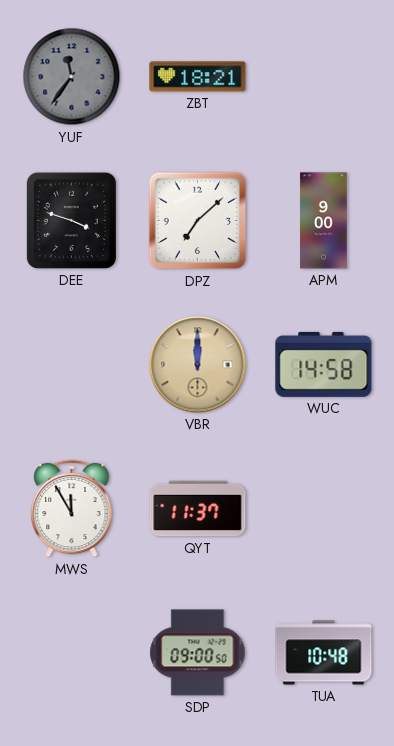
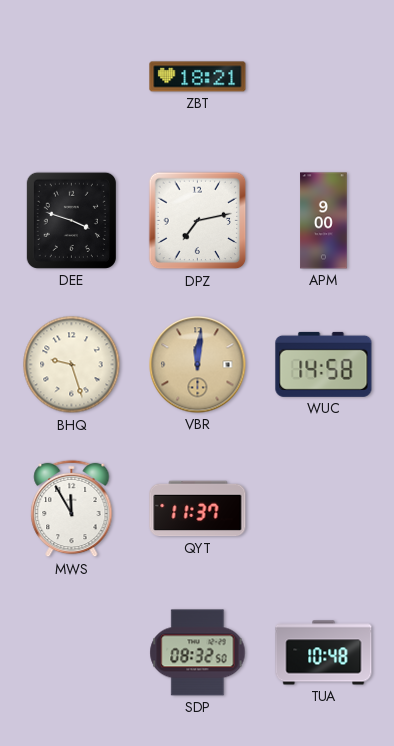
YUF: 11:36 -> none
DPZ: 7:08 -> 7:13
BHQ: none -> 9:27
VBR: 12:00 -> 12:01
SDP: 09:00 -> 08:32
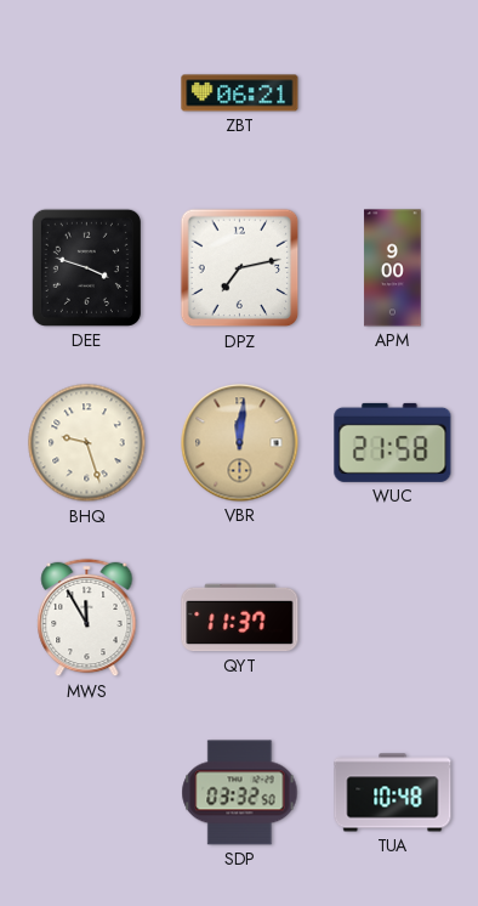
ZBT: 18:21 -> 06:21
WUC: 14:58 -> 21:58
SDP: 08:32 -> 03:32
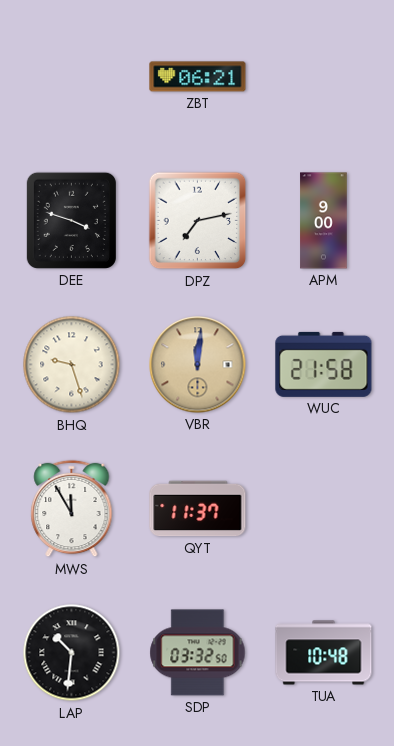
LAP: none -> 10:31
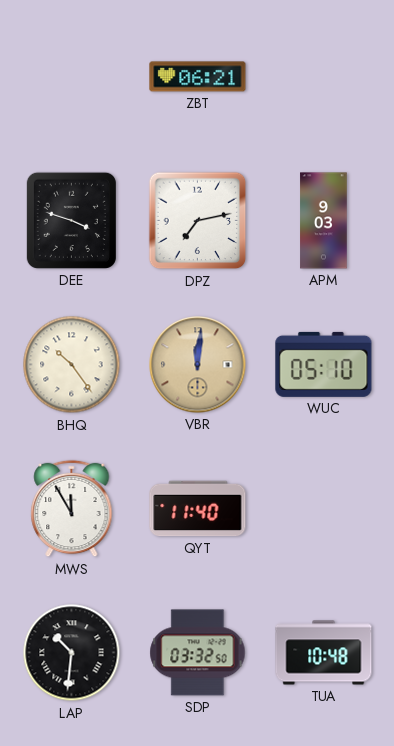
APM: 9:00 -> 9:03
BHQ: 9:27 -> 10:24
WUC: 21:58 -> 05:10
QYT: 11:37 -> 11:40
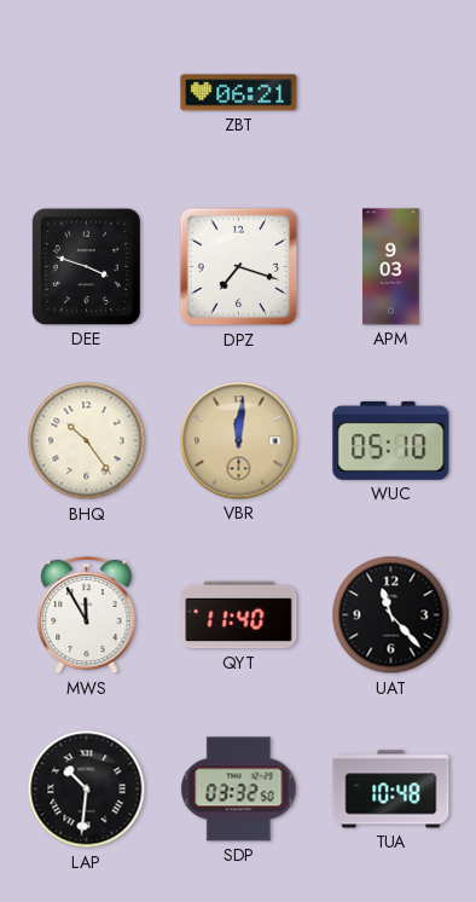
DPZ: 7:13 -> 7:18
UAT: none -> 11:23
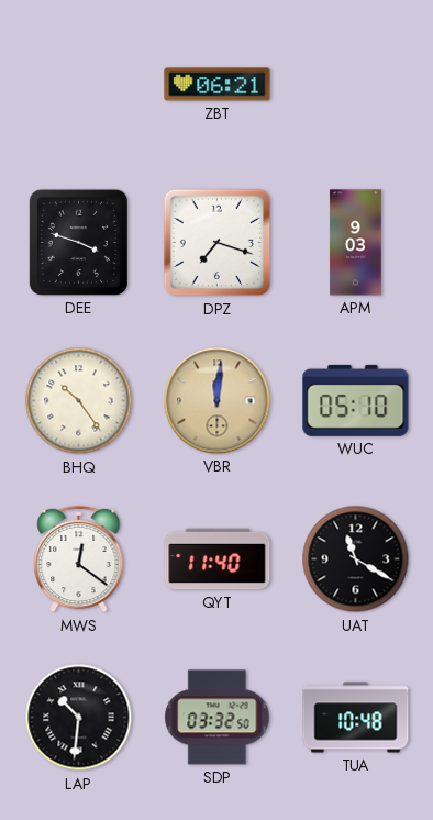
MWS: 11:55 -> 12:21
UAT: 11:23 -> 11:20
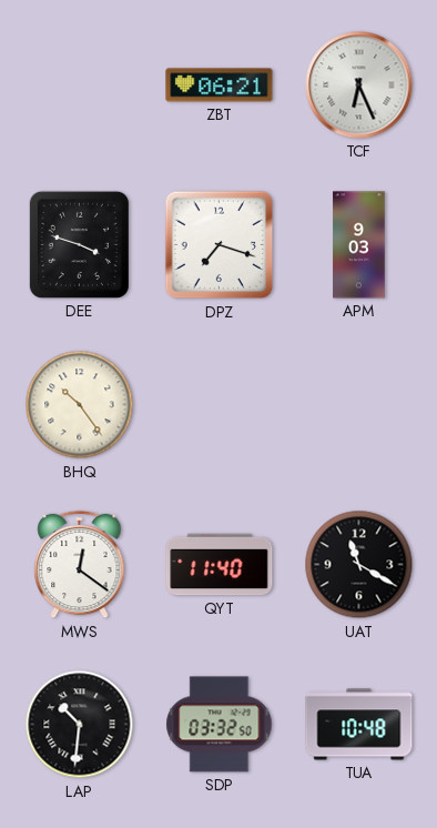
TCF: none -> 6:26
VBR: 12:01 -> none
WUC: 05:10 -> none
